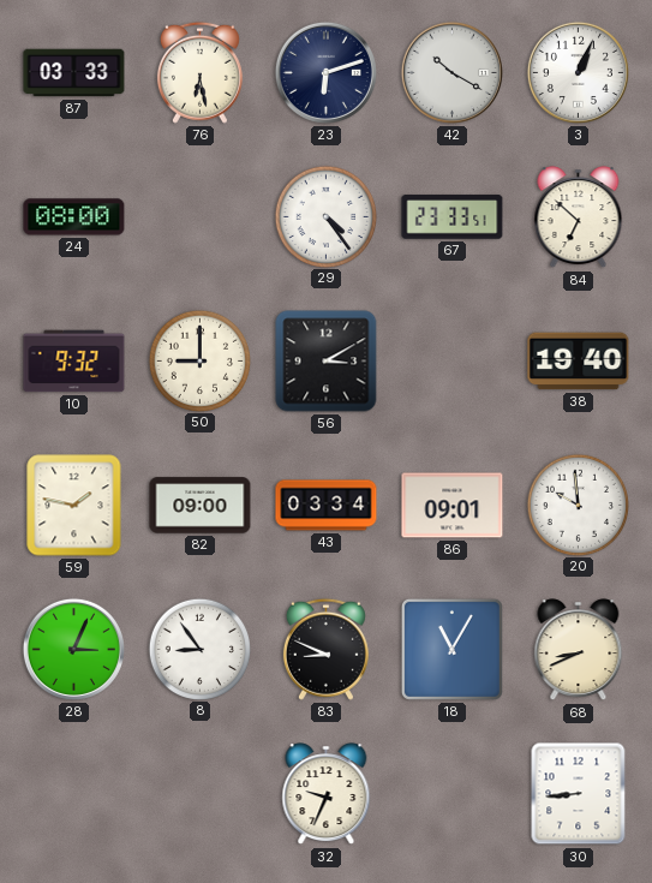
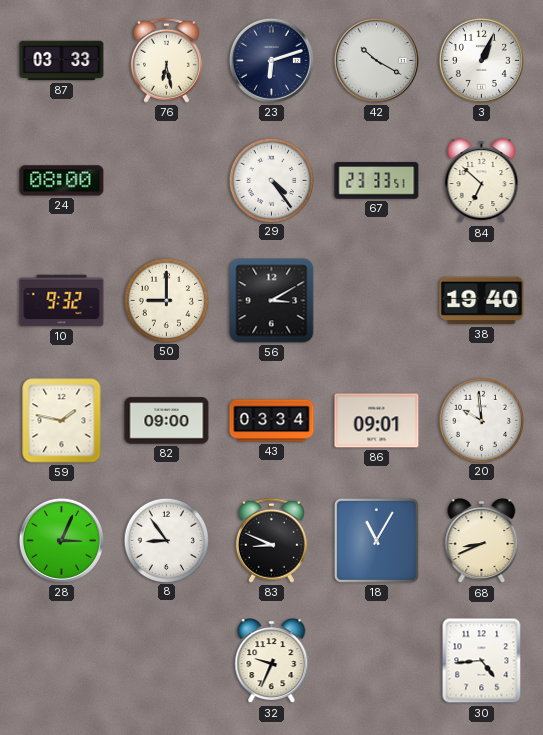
30: 8:44 -> 4:44
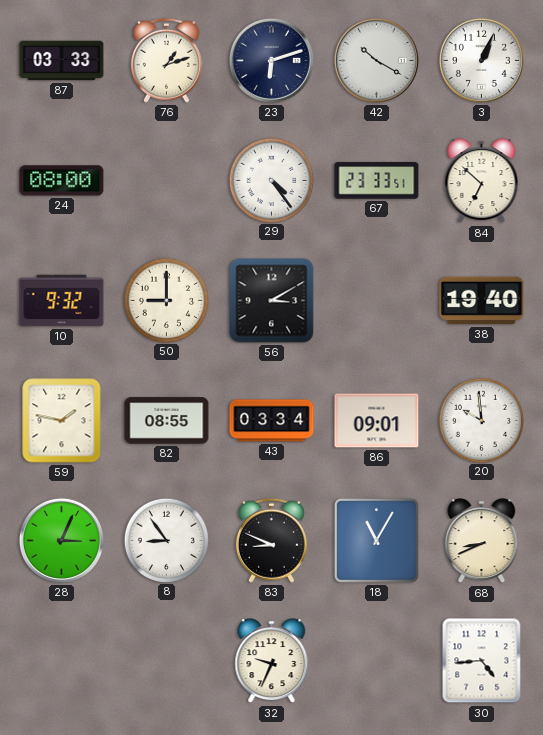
76: 6:28 -> 1:12
82: 09:00 -> 08:55
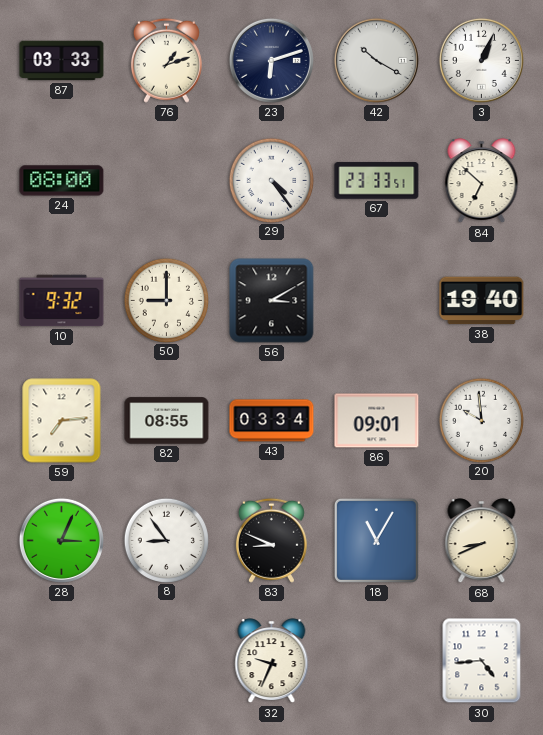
59: 1:47 -> 7:14
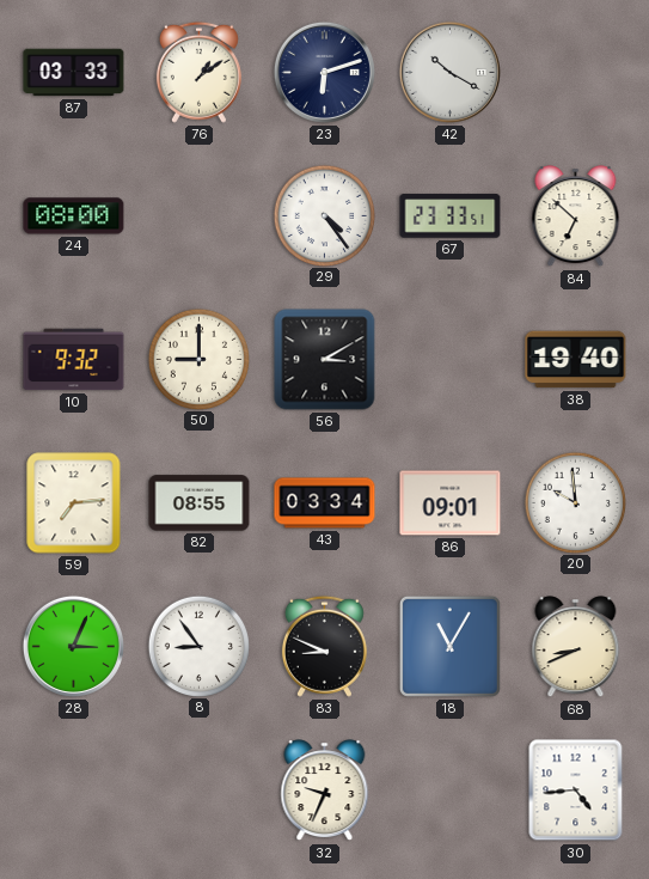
76: 1:12 -> 1:09
3: 1:04 -> none
